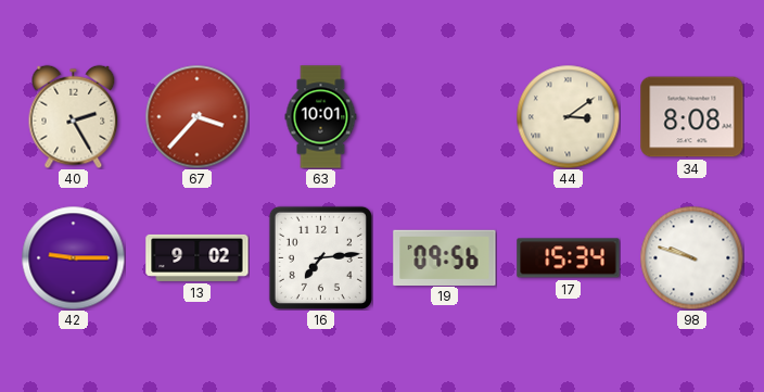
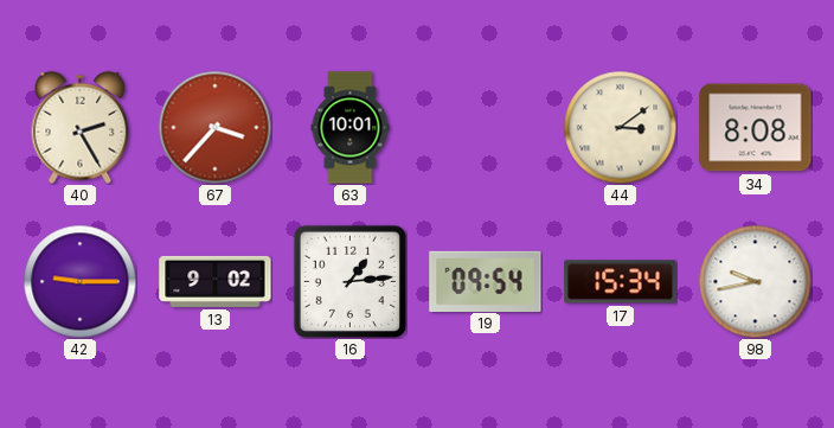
16: 7:14 -> 1:14
19: 09:56 -> 09:54
98: 9:48 -> 9:43
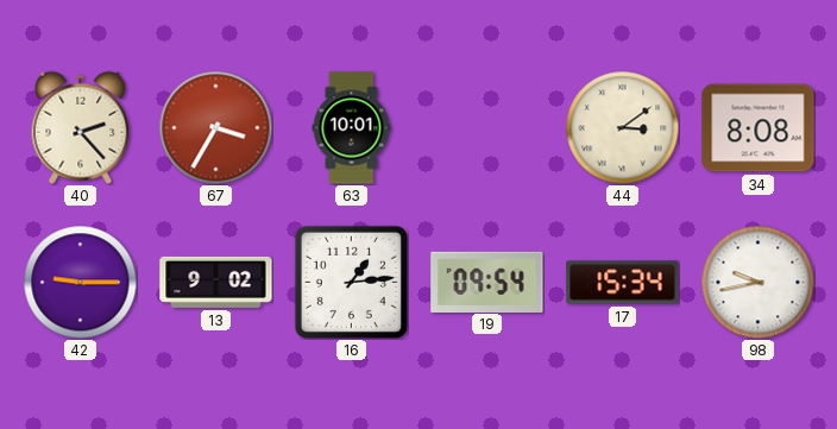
40: 2:25 -> 2:23
67: 3:37 -> 3:35
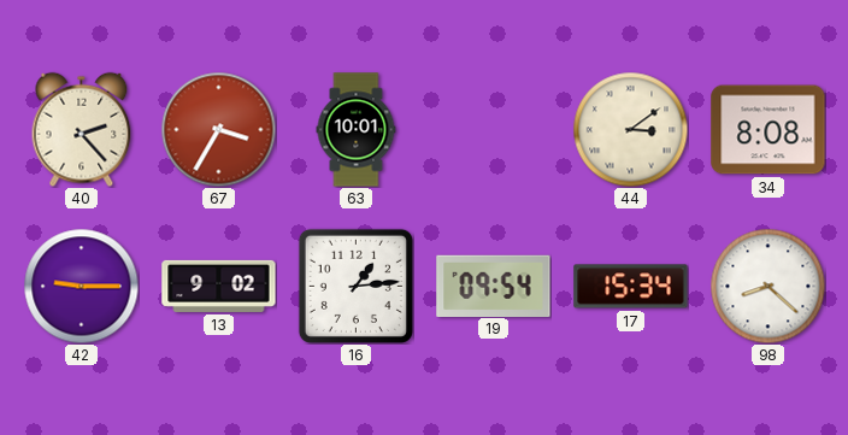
98: 9:43 -> 8:22
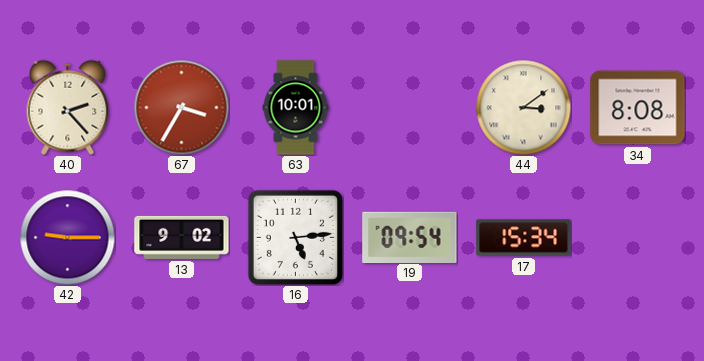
16: 1:14 -> 5:14
98: 8:22 -> none
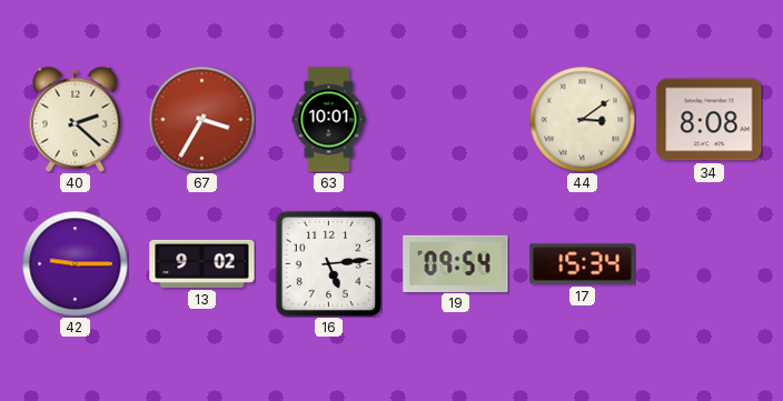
40: 2:23 -> 2:22
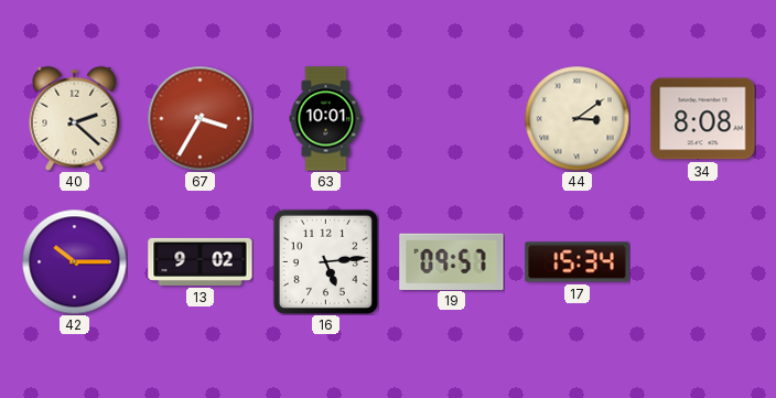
42: 9:15 -> 10:15
19: 09:54 -> 09:57
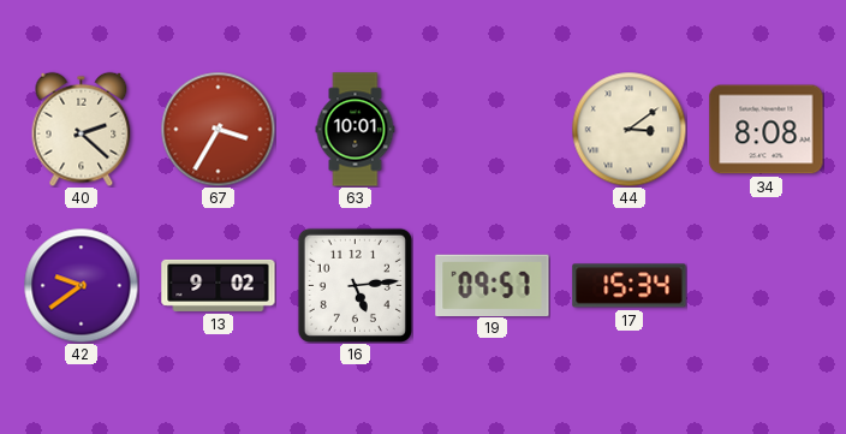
42: 10:15 -> 9:39
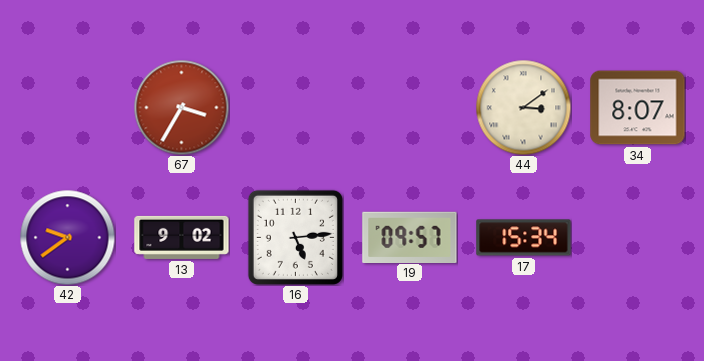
40: 2:22 -> none
63: 10:01 -> none
34: 8:08 -> 8:07
